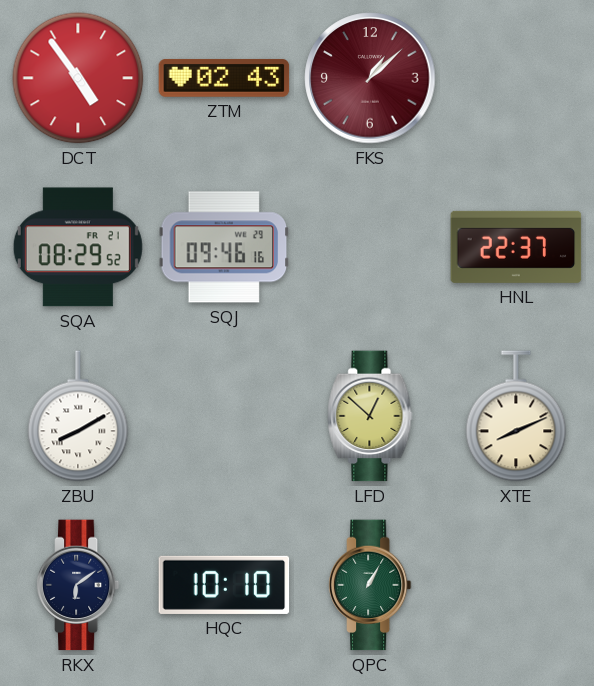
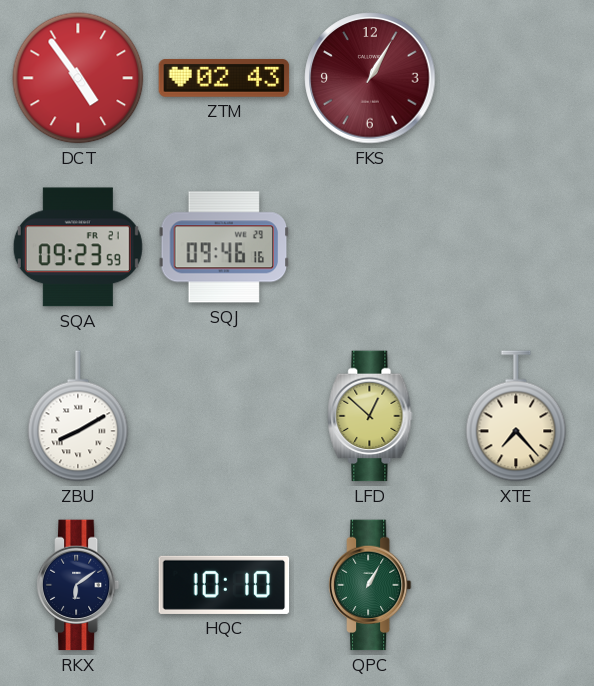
FKS: 1:08 -> 1:05
SQA: 08:29 -> 09:23
HNL: 22:37 -> none
XTE: 8:11 -> 7:23
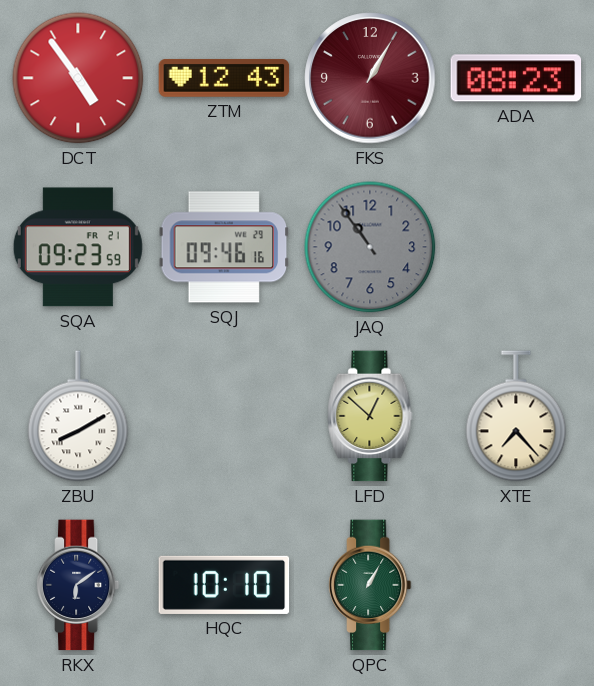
ZTM: 02:43 -> 12:43
ADA: none -> 08:23
JAQ: none -> 10:54
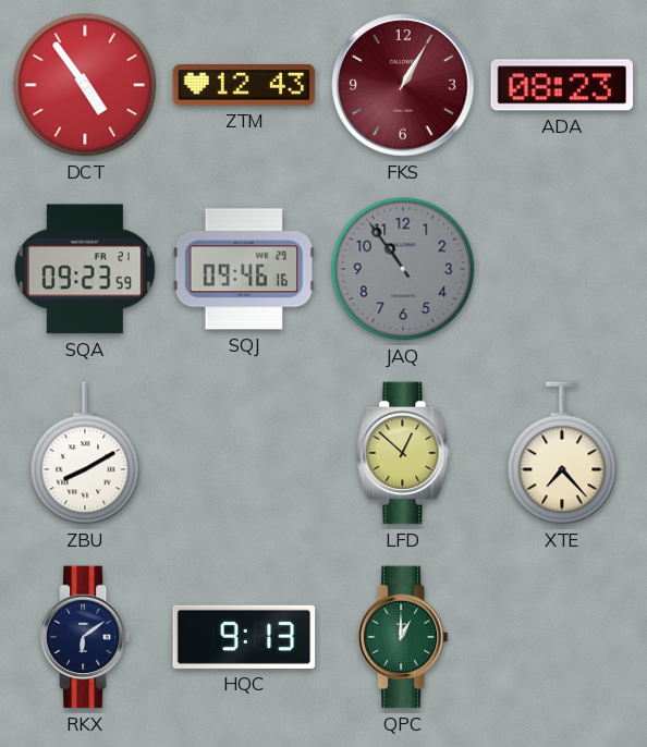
HQC: 10:10 -> 9:13
QPC: 1:05 -> 1:00
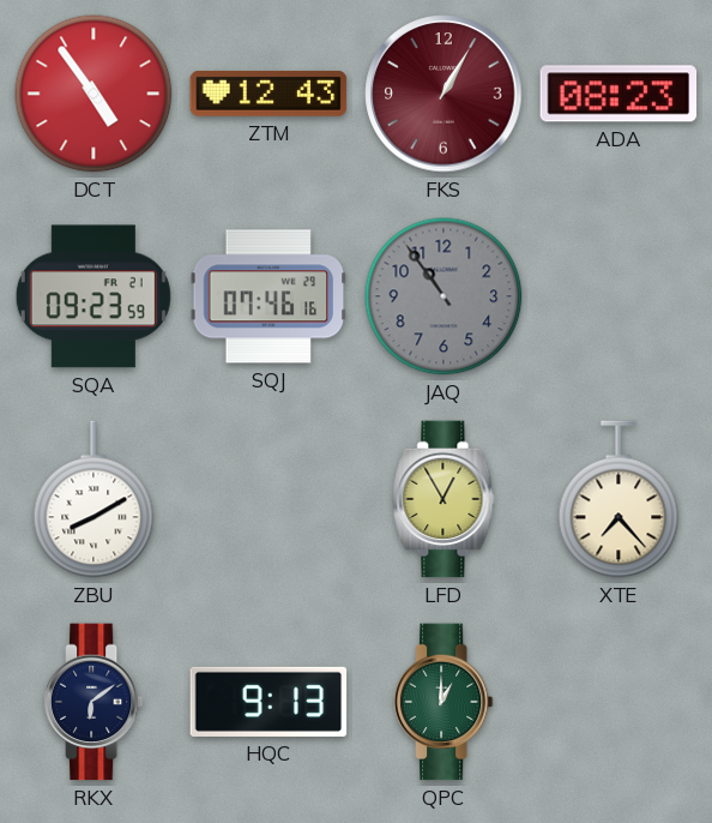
SQJ: 09:46 -> 07:46
LFD: 12:52 -> 12:55
